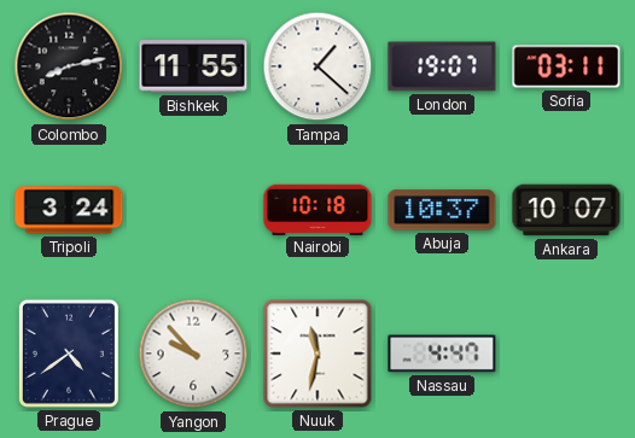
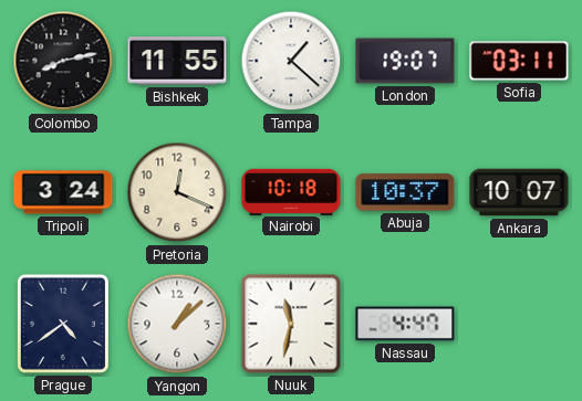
Pretoria: none -> 12:19
Yangon: 9:53 -> 1:08
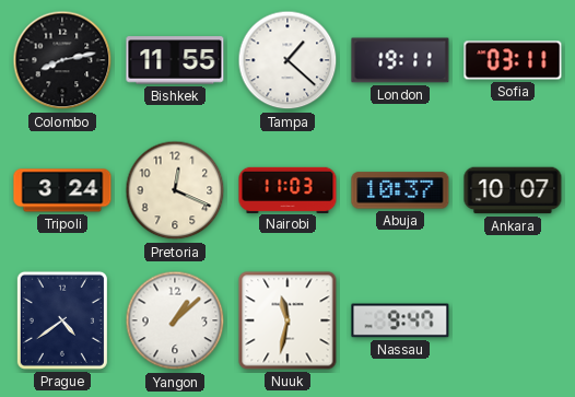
London: 19:07 -> 19:11
Nairobi: 10:18 -> 11:03
Nassau: 4:47 -> 9:47
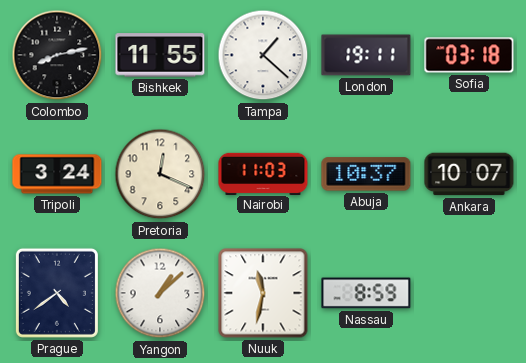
Sofia: 03:11 -> 03:18
Nassau: 9:47 -> 8:59
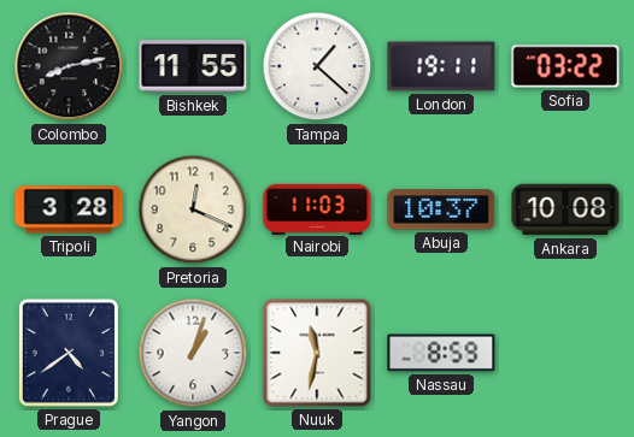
Sofia: 03:18 -> 03:22
Tripoli: 3:24 -> 3:28
Ankara: 10:07 -> 10:08
Yangon: 1:08 -> 1:03
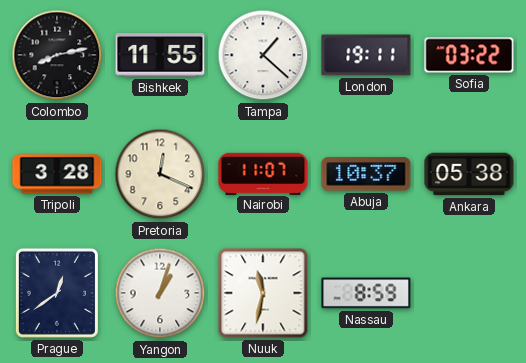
Nairobi: 11:03 -> 11:07
Ankara: 10:08 -> 05:38
Prague: 4:39 -> 12:39
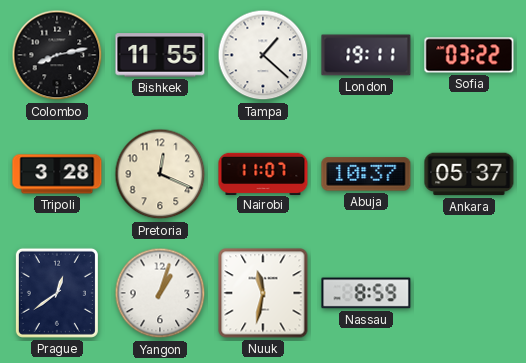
Ankara: 05:38 -> 05:37
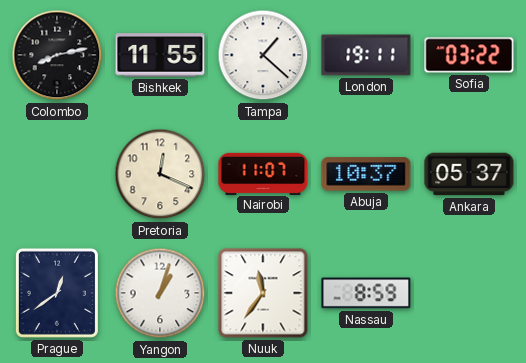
Tripoli: 3:28 -> none
Nuuk: 11:32 -> 11:36
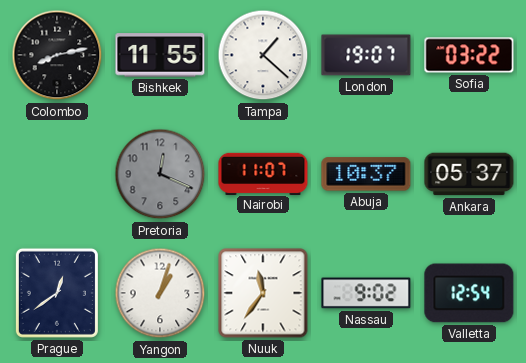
London: 19:11 -> 19:07
Pretoria dial: cream -> grey
Nassau: 8:59 -> 9:02
Valletta: none -> 12:54
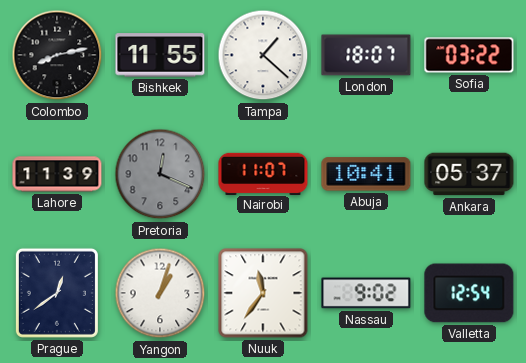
London: 19:07 -> 18:07
Lahore: none -> 11:39
Abuja: 10:37 -> 10:41
